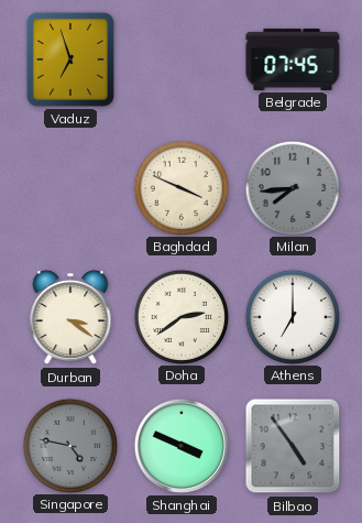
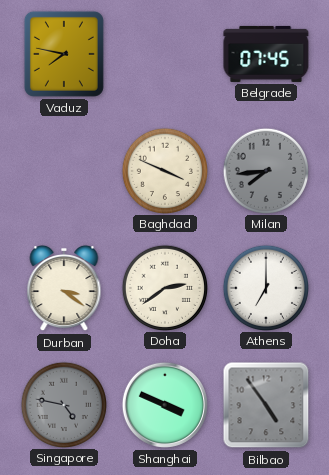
Vaduz: 6:57 -> 7:47
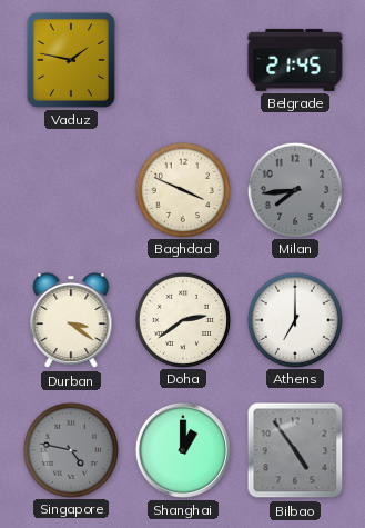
Vaduz: 7:47 -> 1:47
Belgrade: 07:45 -> 21:45
Shanghai: 3:49 -> 1:00
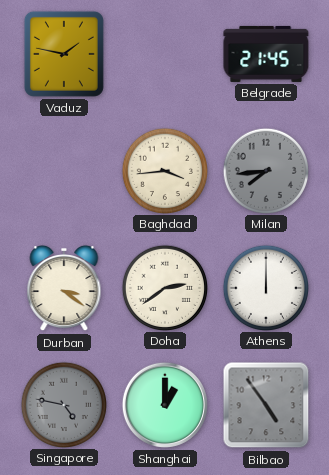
Baghdad: 3:49 -> 3:44
Athens: 7:00 -> 12:00
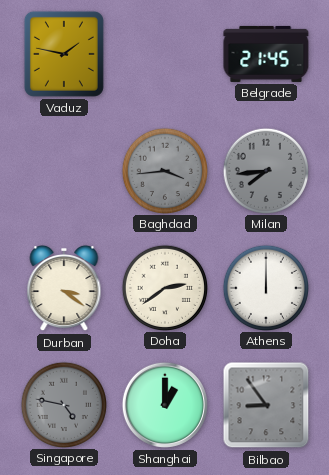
Baghdad dial: cream -> grey
Bilbao: 4:54 -> 8:54
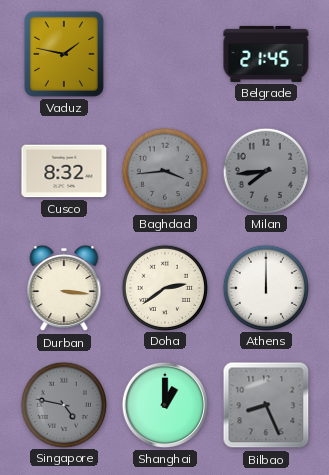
Cusco: none -> 8:32
Durban: 3:21 -> 3:16
Bilbao: 8:54 -> 8:26
